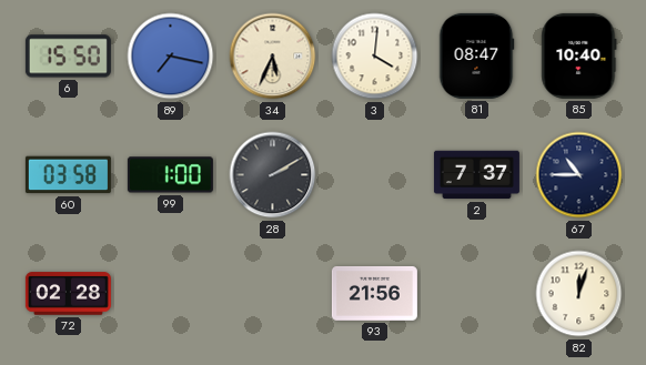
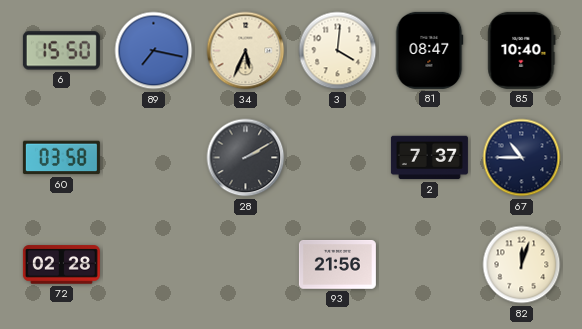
99: 1:00 -> none
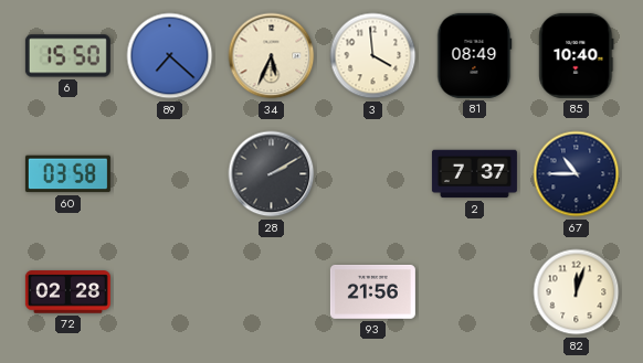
89: 7:17 -> 7:22
3: 4:01 -> 3:59
81: 08:47 -> 08:49
